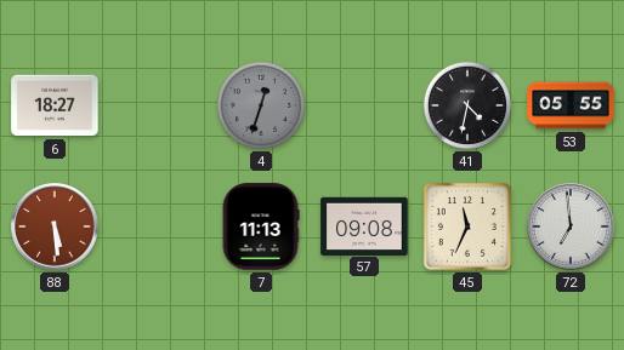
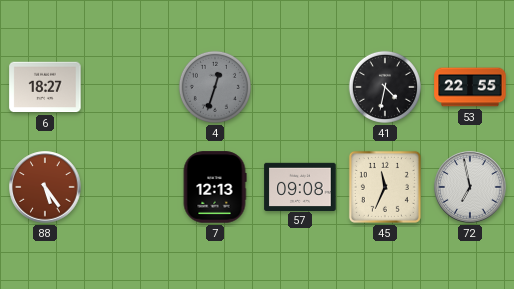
53: 05:55 -> 22:55
88: 5:29 -> 5:24
7: 11:13 -> 12:13
72: 6:59 -> 6:58
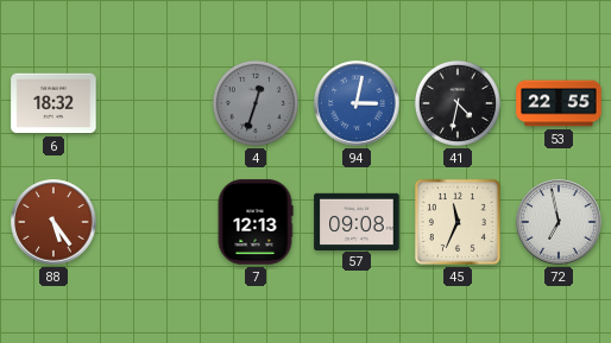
6: 18:27 -> 18:32
94: none -> 3:02
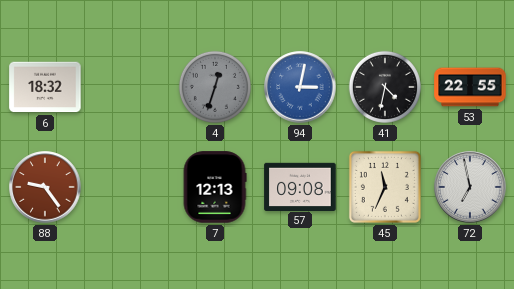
88: 5:24 -> 9:24
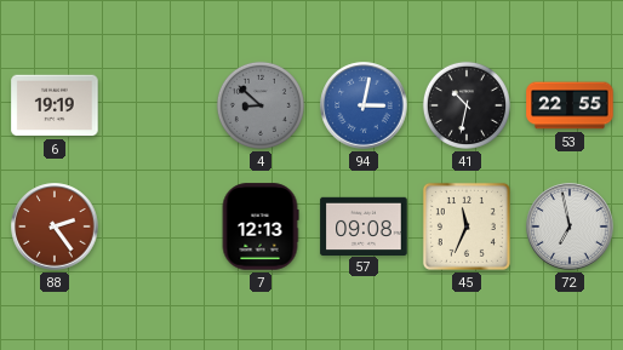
6: 18:32 -> 19:19
4: 12:33 -> 8:52
41: 4:32 -> 10:32
88: 9:24 -> 2:24
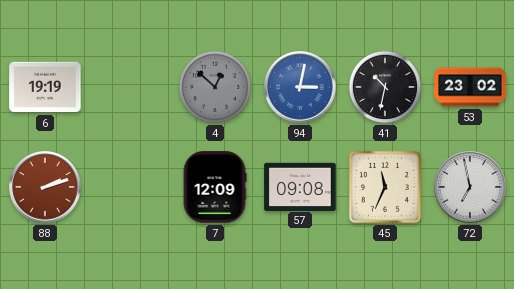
4: 8:52 -> 12:52
53: 22:55 -> 23:02
88: 2:24 -> 2:12
7: 12:13 -> 12:09
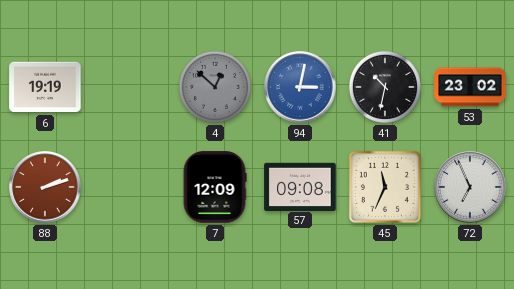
72: 6:58 -> 6:56
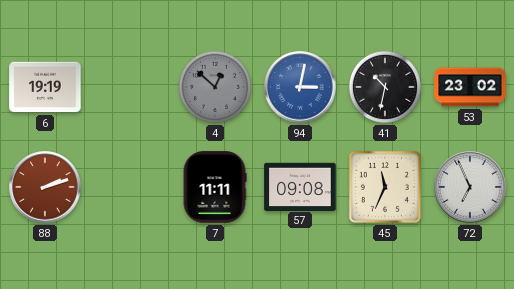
7: 12:09 -> 11:11
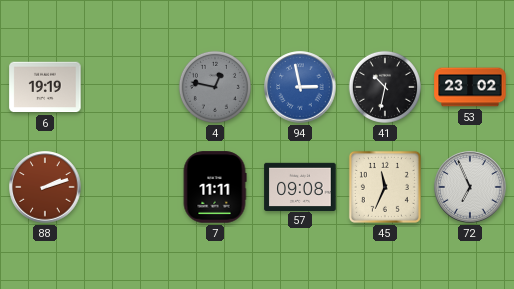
4: 12:52 -> 12:47
94: 3:02 -> 2:58
